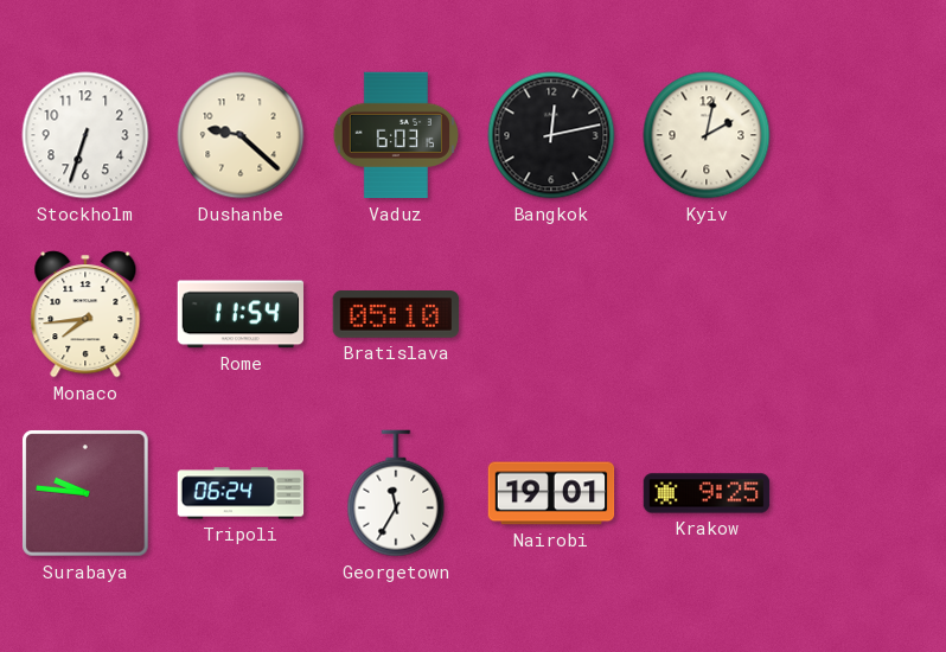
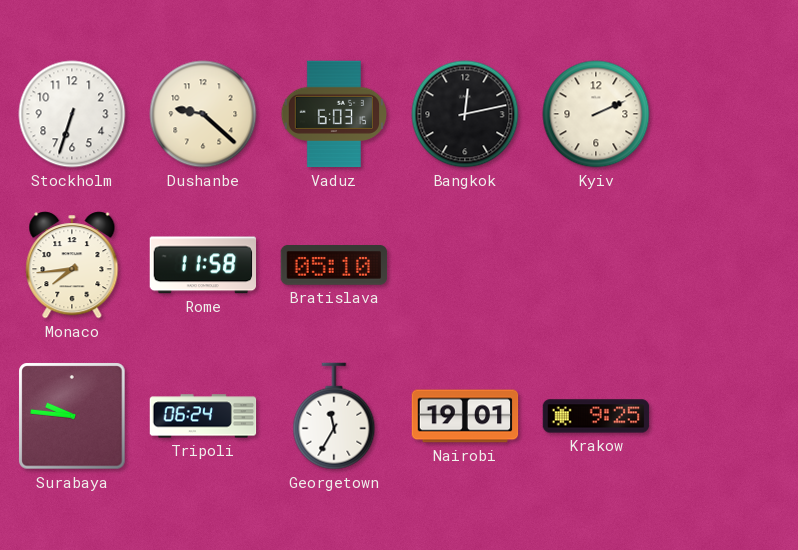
Kyiv: 2:02 -> 2:11
Rome: 11:54 -> 11:58
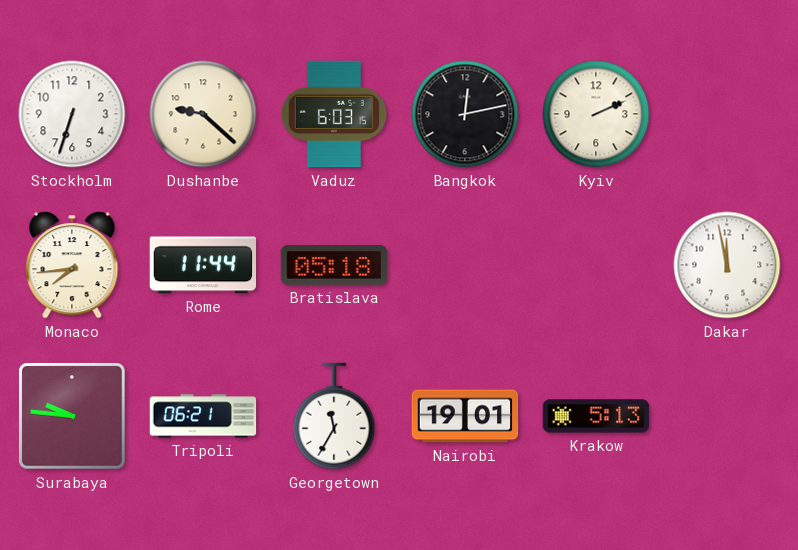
Rome: 11:58 -> 11:44
Bratislava: 05:10 -> 05:18
Dakar: none -> 11:58
Tripoli: 06:24 -> 06:21
Krakow: 9:25 -> 5:13
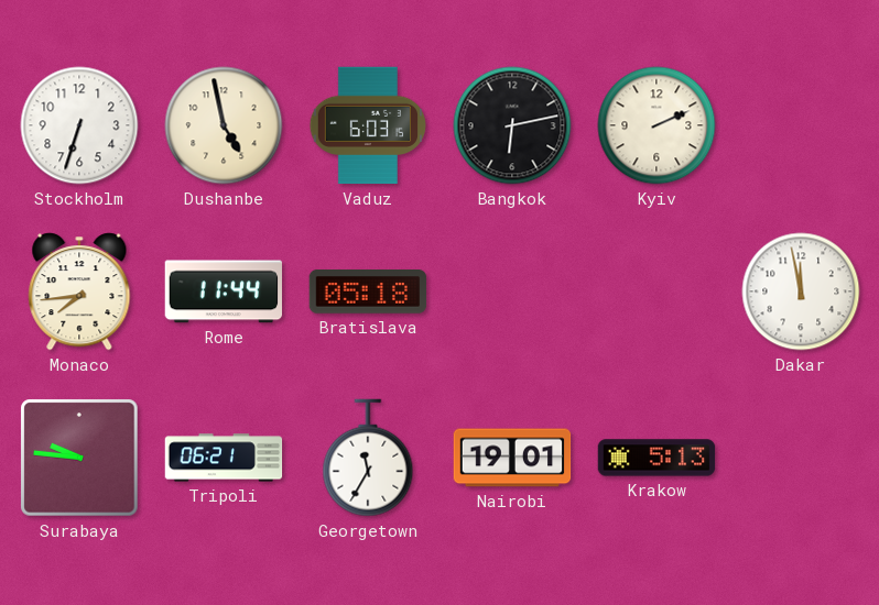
Dushanbe: 9:22 -> 4:58
Bangkok: 12:13 -> 6:13
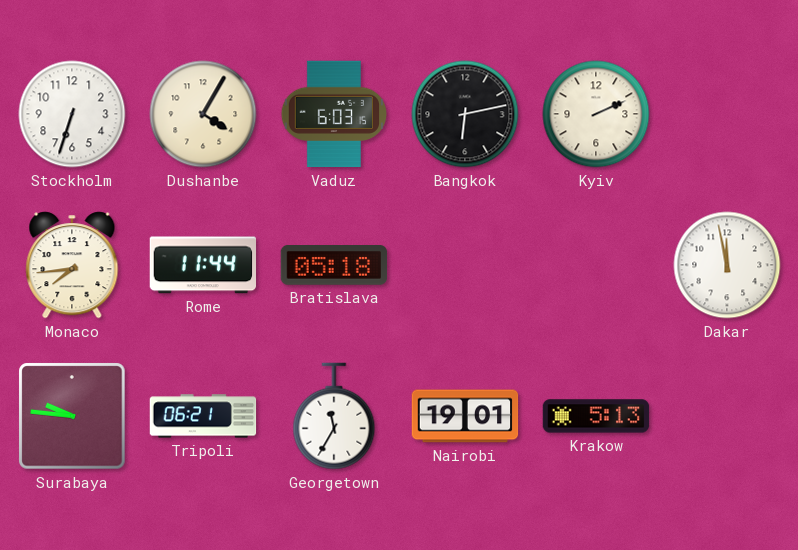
Dushanbe: 4:58 -> 4:05
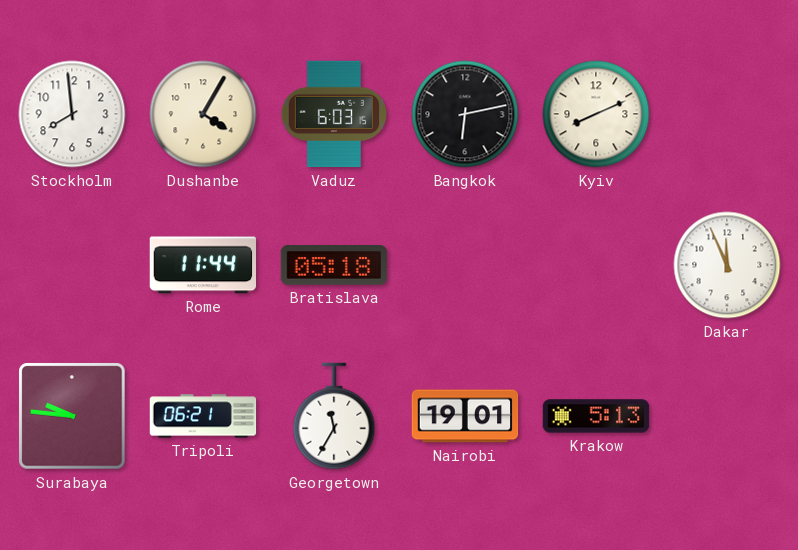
Stockholm: 6:33 -> 7:59
Kyiv: 2:11 -> 8:11
Monaco: 7:44 -> none
Dakar: 11:58 -> 11:56
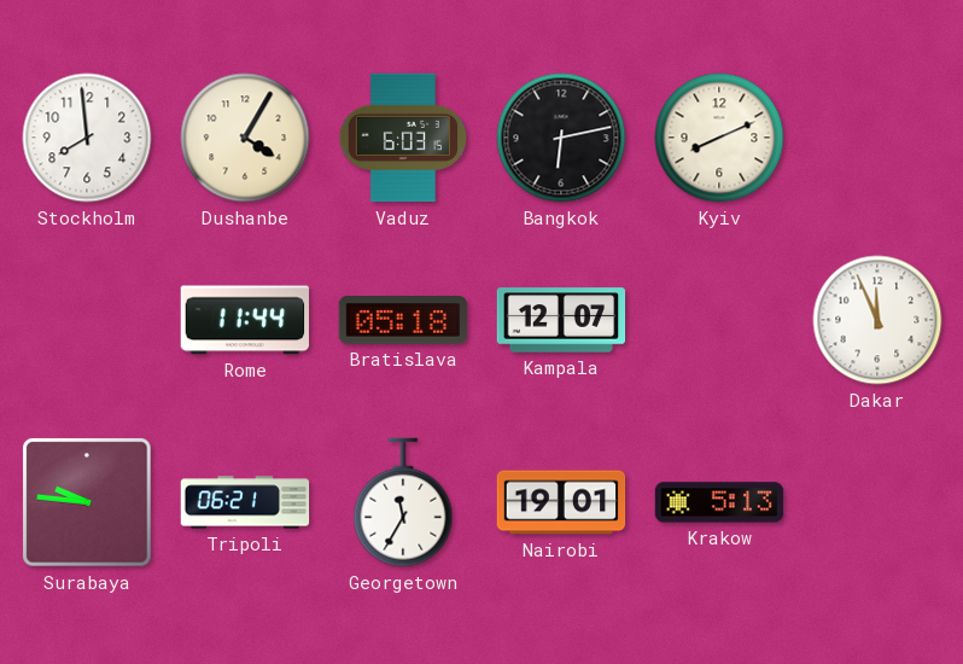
Kampala: none -> 12:07
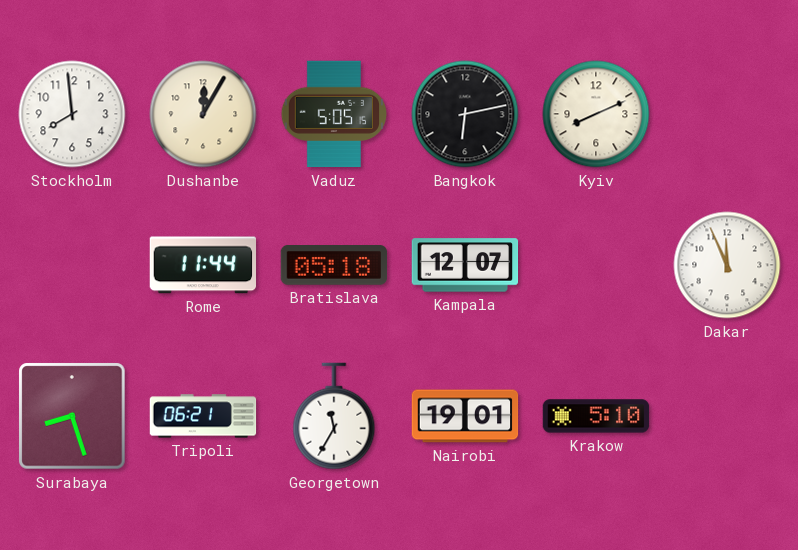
Dushanbe: 4:05 -> 12:05
Vaduz: 6:03 -> 5:05
Surabaya: 9:46 -> 8:27
Krakow: 5:13 -> 5:10
